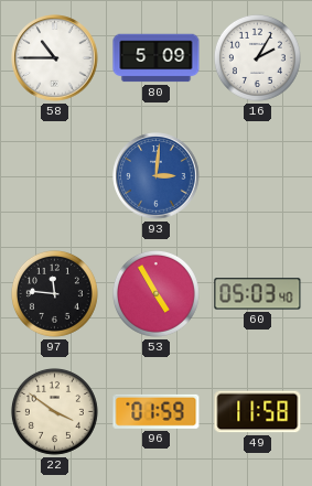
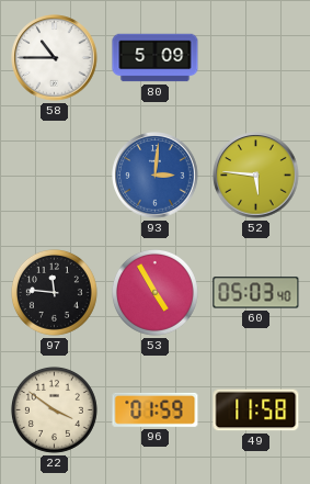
16: 2:05 -> none
52: none -> 5:46
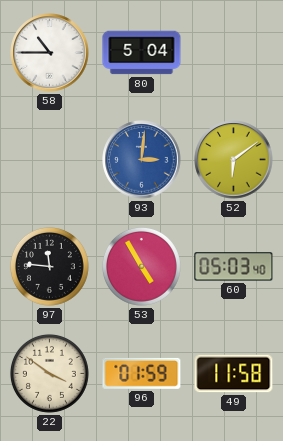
80: 5:09 -> 5:04
52: 5:46 -> 6:09
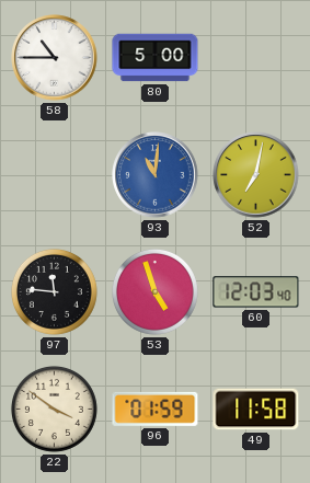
80: 5:04 -> 5:00
93: 3:01 -> 11:01
52: 6:09 -> 7:02
53: 4:55 -> 4:57
60: 05:03 -> 12:03
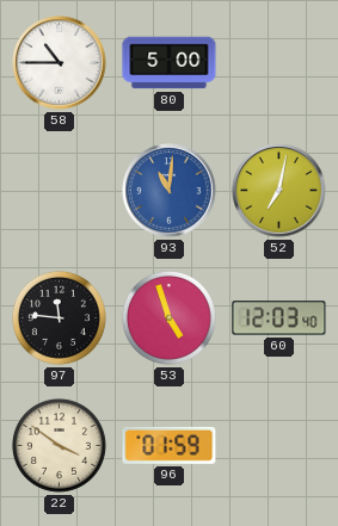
49: 11:58 -> none
